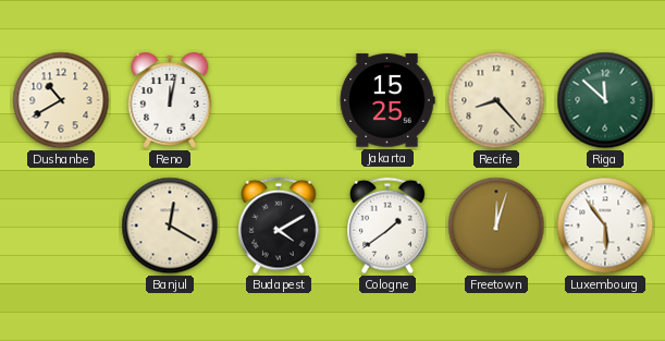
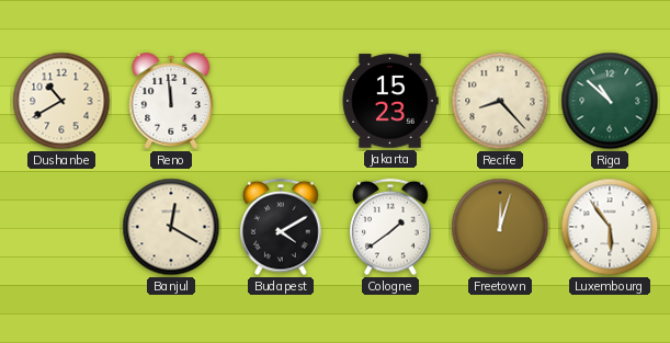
Reno: 12:02 -> 11:59
Jakarta: 15:25 -> 15:23
Riga: 11:52 -> 10:52
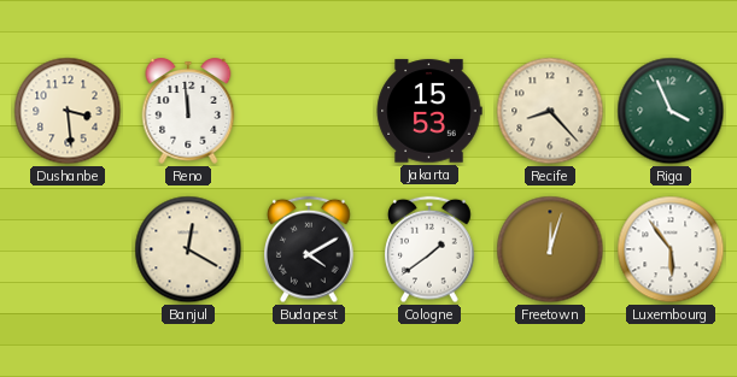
Dushanbe: 10:40 -> 3:29
Jakarta: 15:23 -> 15:53
Riga: 10:52 -> 3:56
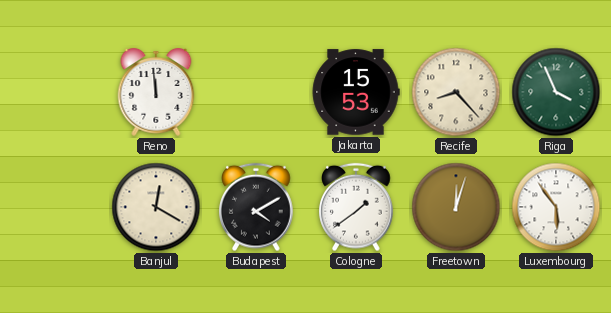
Dushanbe: 3:29 -> none
